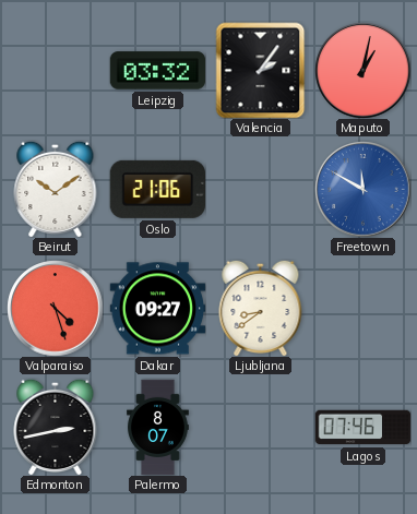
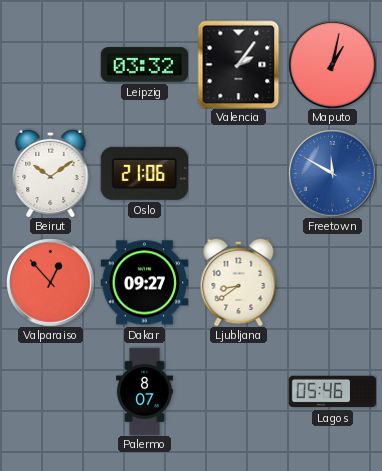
Valparaiso: 4:27 -> 12:53
Edmonton: 2:43 -> none
Lagos: 07:46 -> 05:46
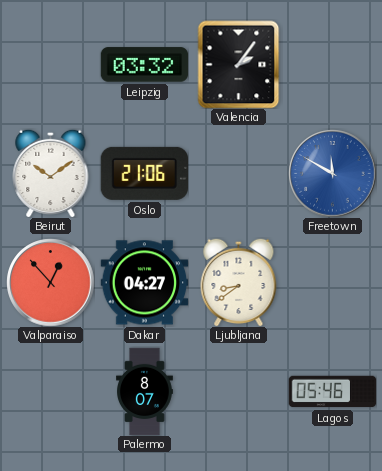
Maputo: 1:02 -> none
Dakar: 09:27 -> 04:27
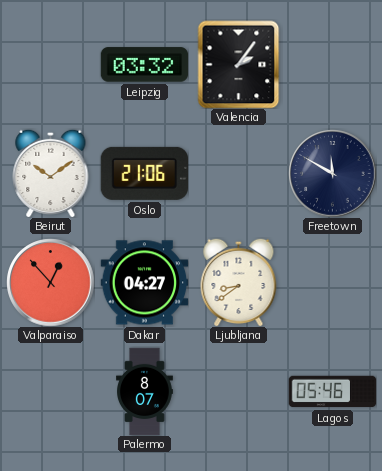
Freetown dial: blue -> navy
